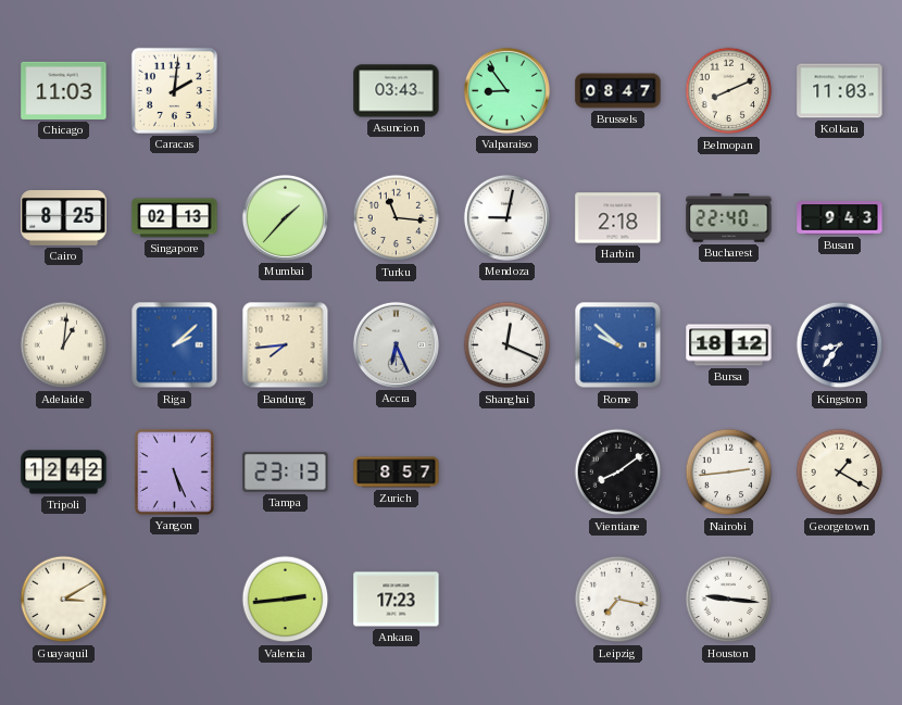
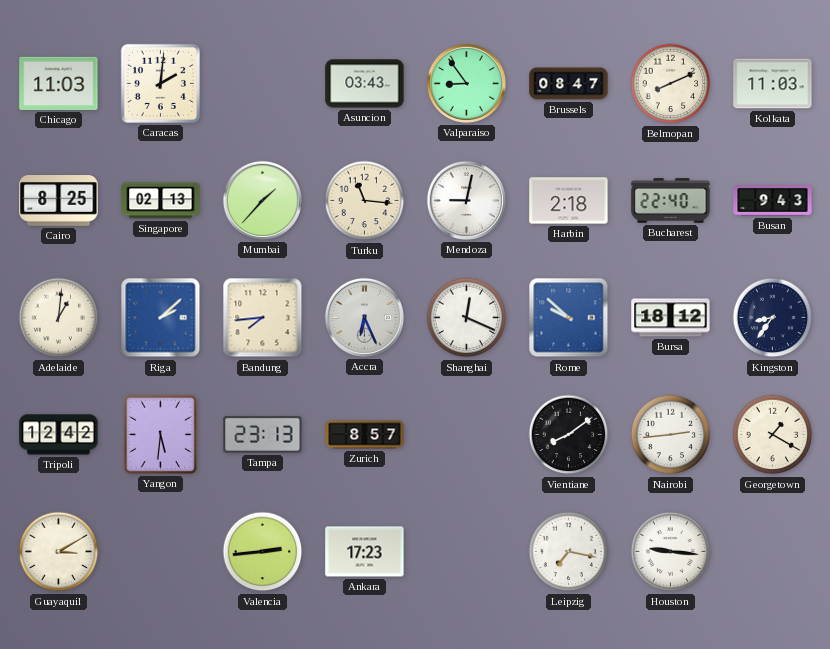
Yangon: 5:26 -> 5:31
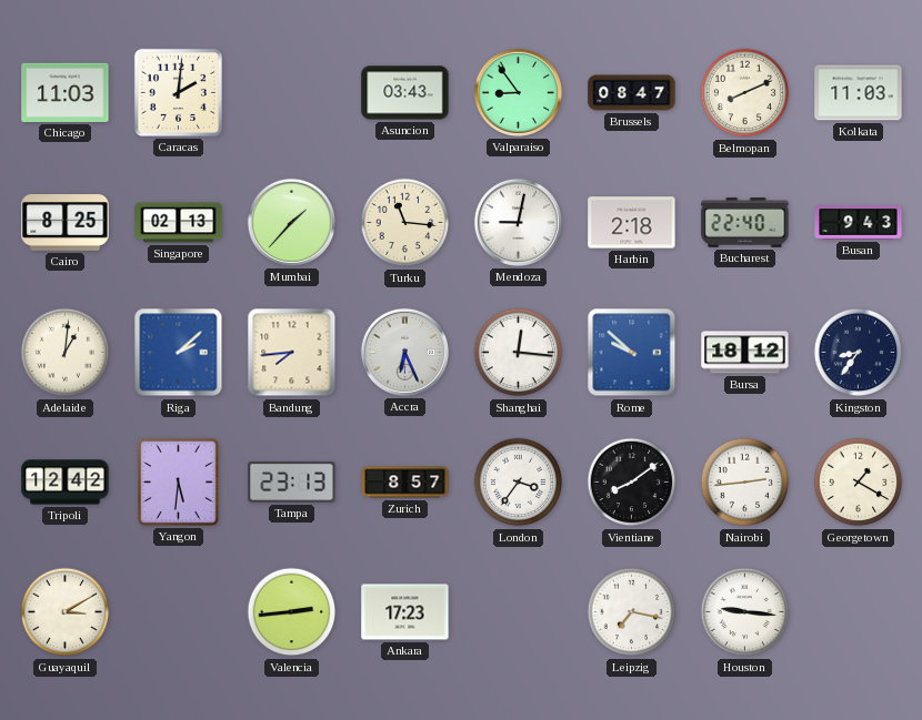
Shanghai: 12:19 -> 12:16
London: none -> 3:36
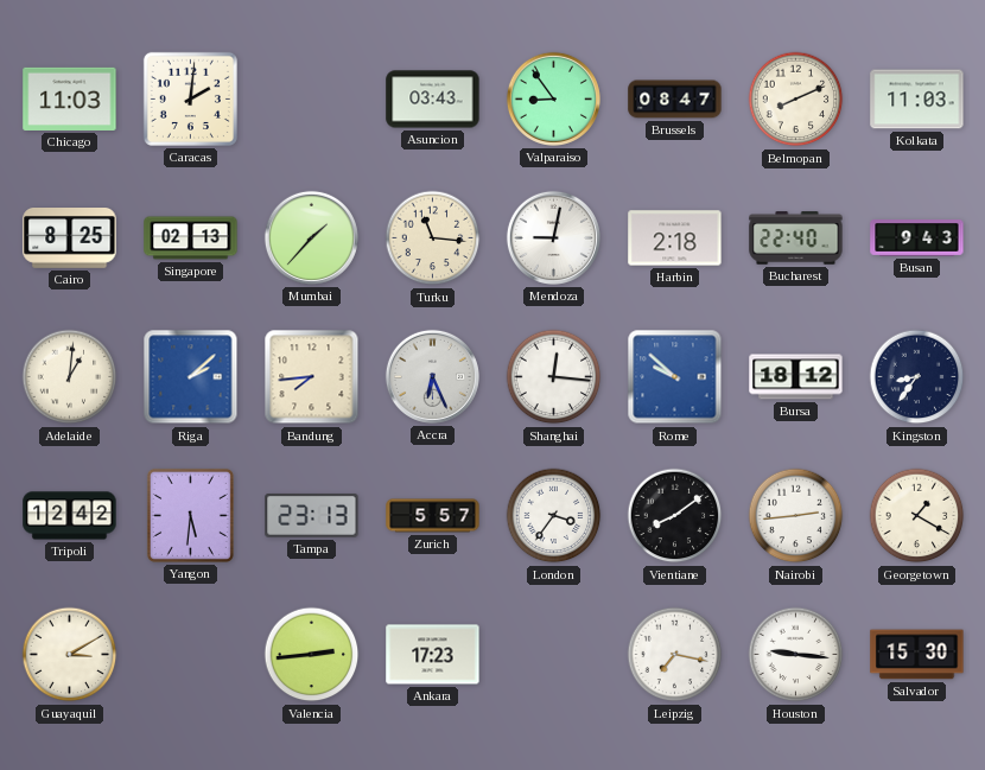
Zurich: 8:57 -> 5:57
Salvador: none -> 15:30
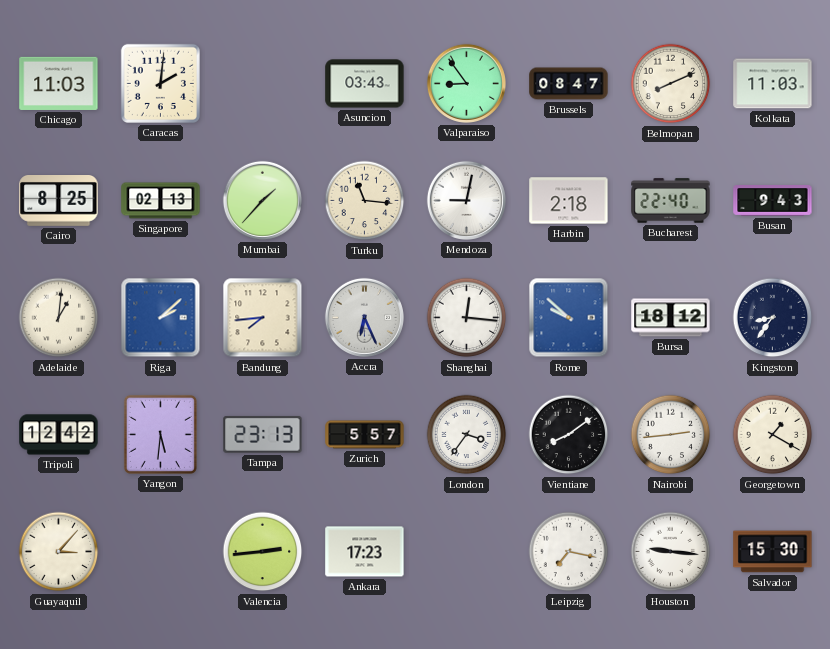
Guayaquil: 3:10 -> 3:07
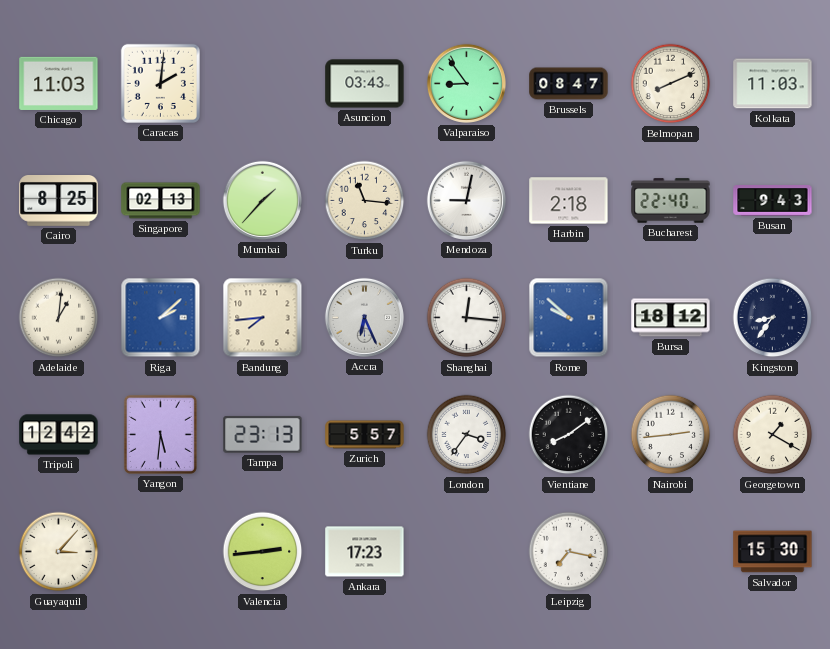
Houston: 9:16 -> none
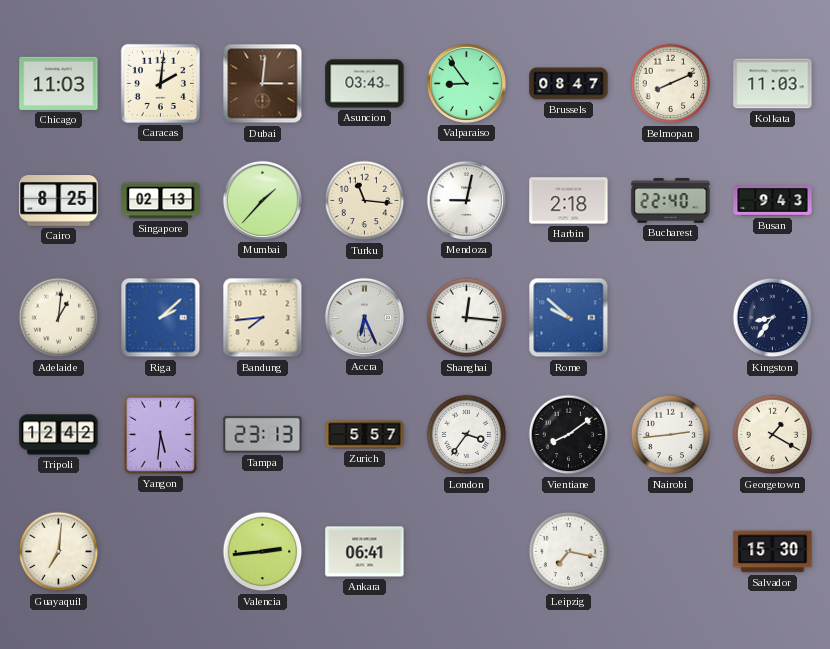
Dubai: none -> 3:01
Bursa: 18:12 -> none
Guayaquil: 3:07 -> 7:01
Ankara: 17:23 -> 06:41
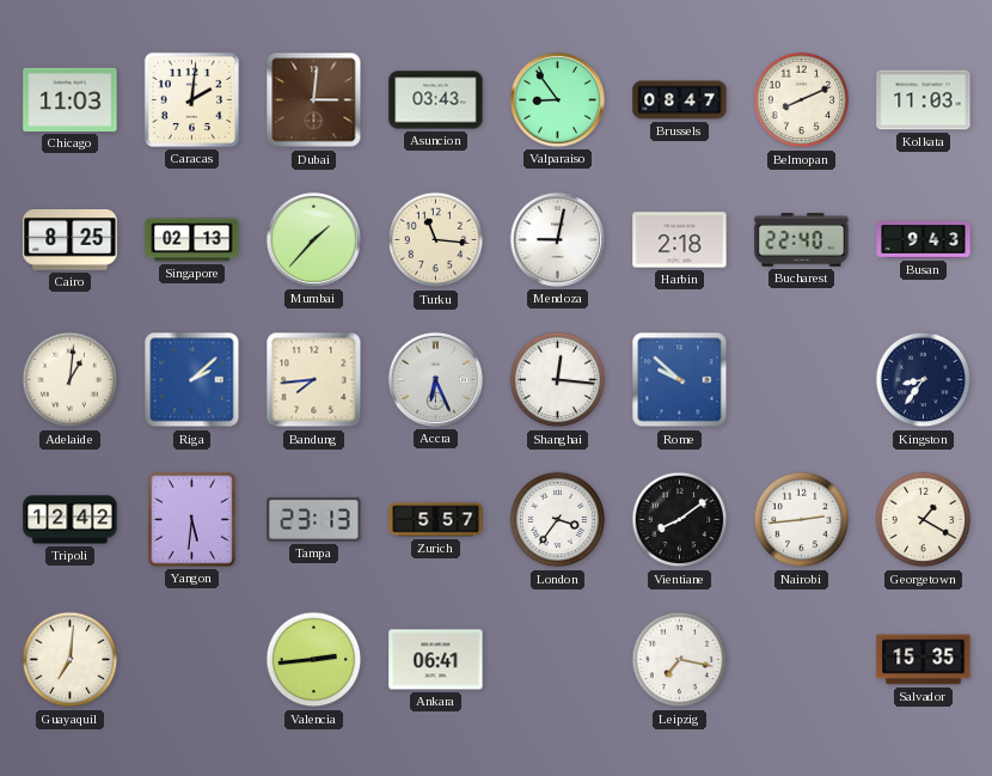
Salvador: 15:30 -> 15:35
